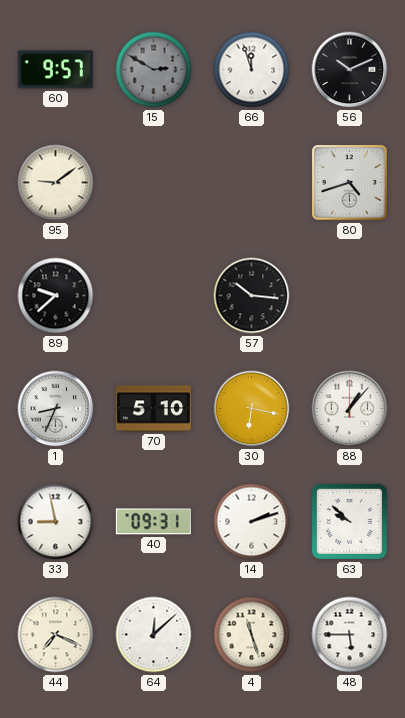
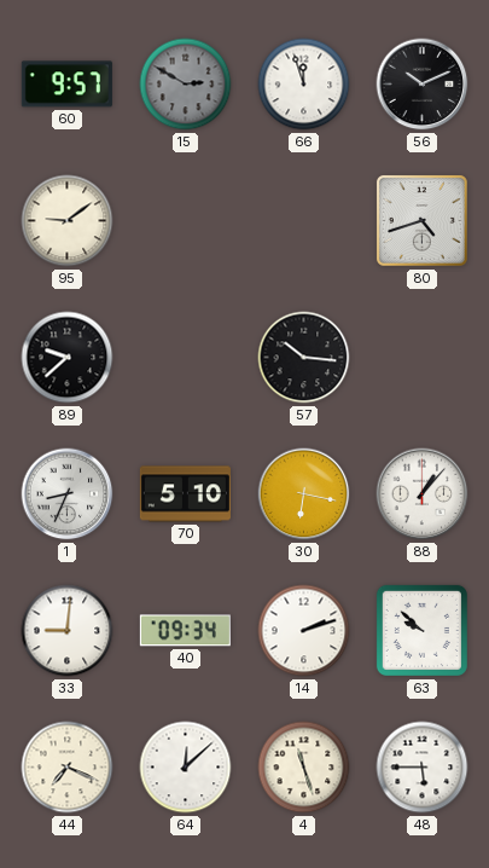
33: 8:58 -> 9:01
40: 09:31 -> 09:34
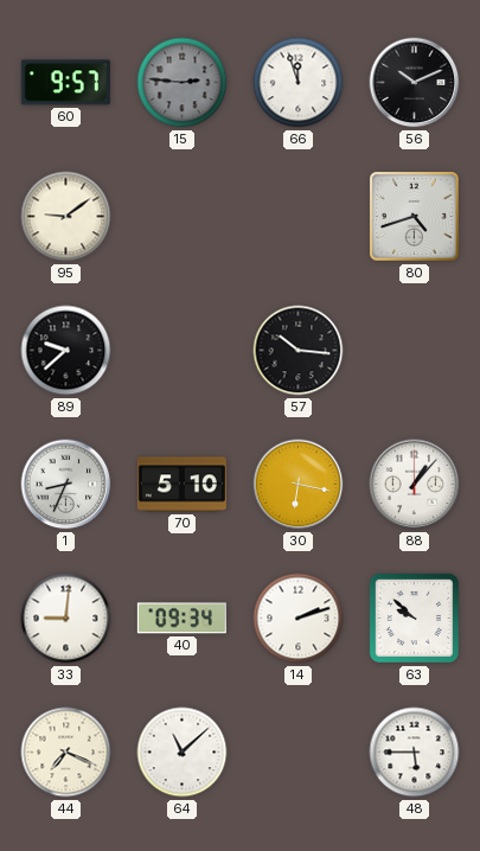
15: 2:50 -> 2:46
64: 12:08 -> 11:08
4: 11:27 -> none
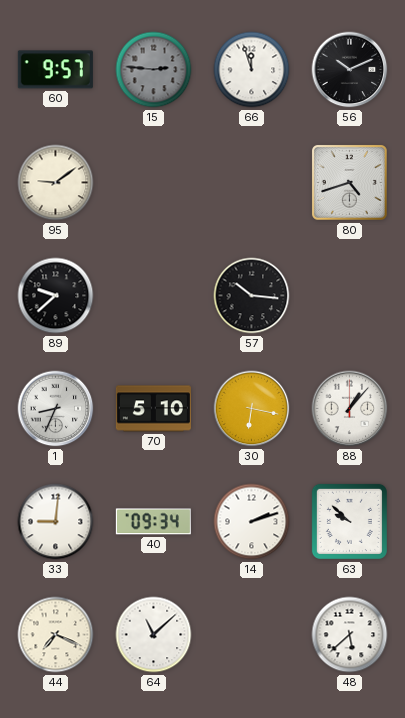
48: 5:45 -> 5:38
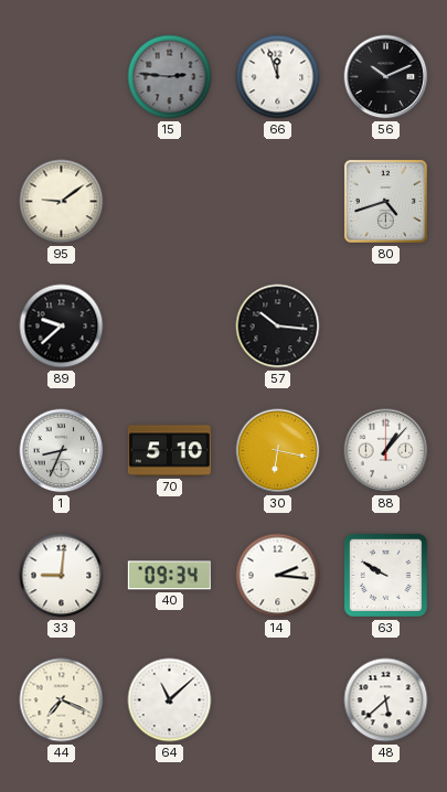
60: 9:57 -> none
14: 2:12 -> 2:16
63: 9:52 -> 9:50
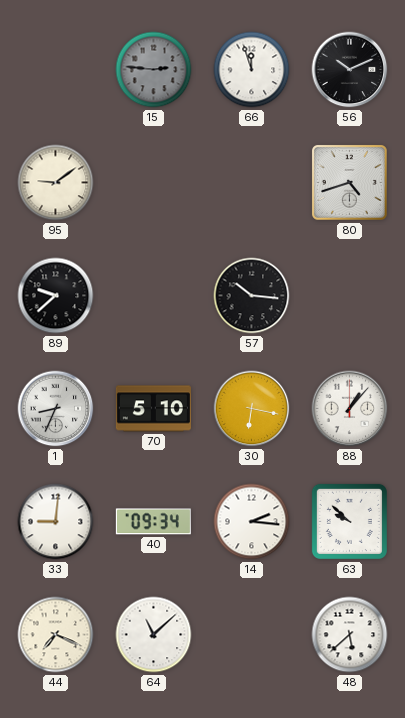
63: 9:50 -> 9:52
